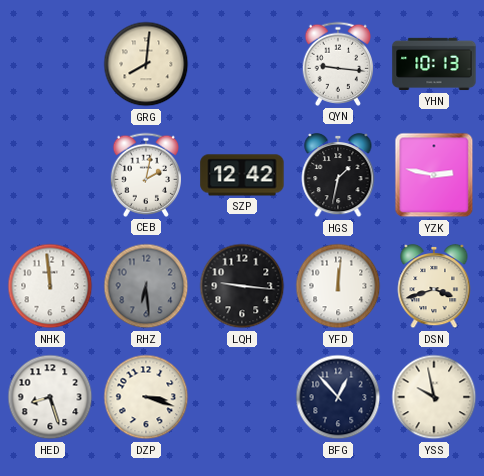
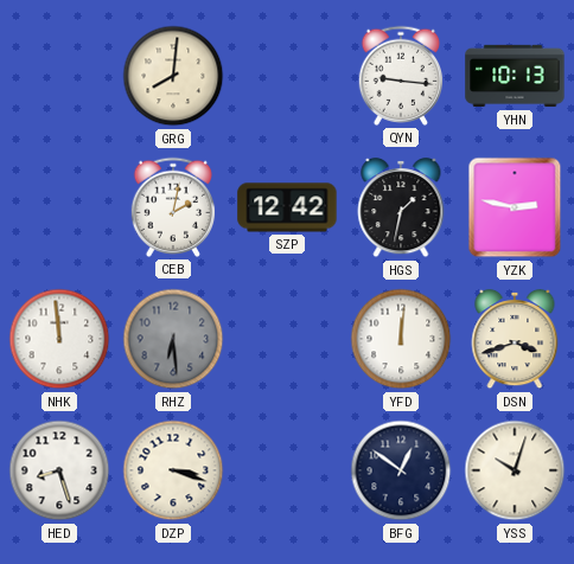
LQH: 9:16 -> none
BFG: 12:53 -> 12:51
YSS: 9:58 -> 10:03
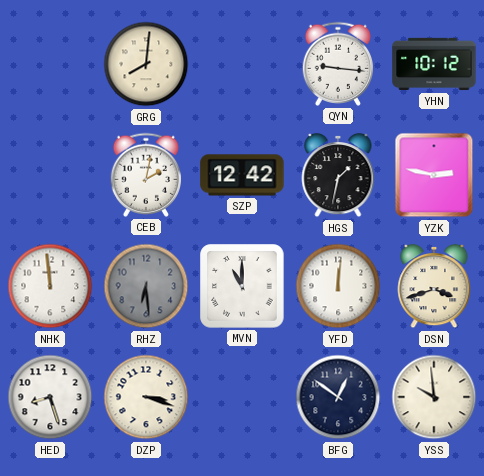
YHN: 10:13 -> 10:12
MVN: none -> 11:00
YSS: 10:03 -> 9:59
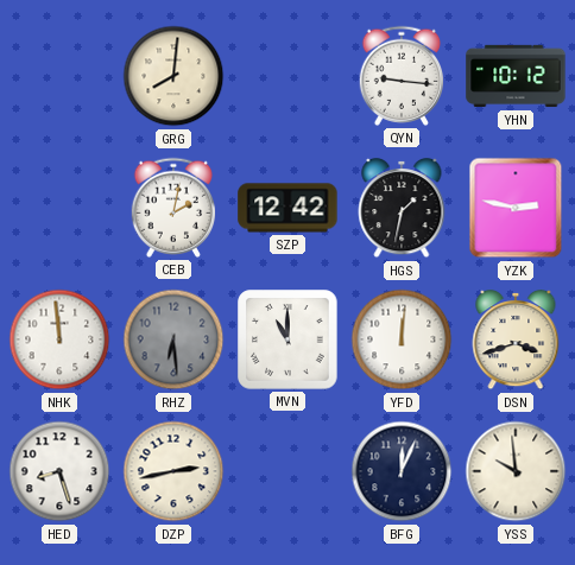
DZP: 3:18 -> 2:43
BFG: 12:51 -> 12:04
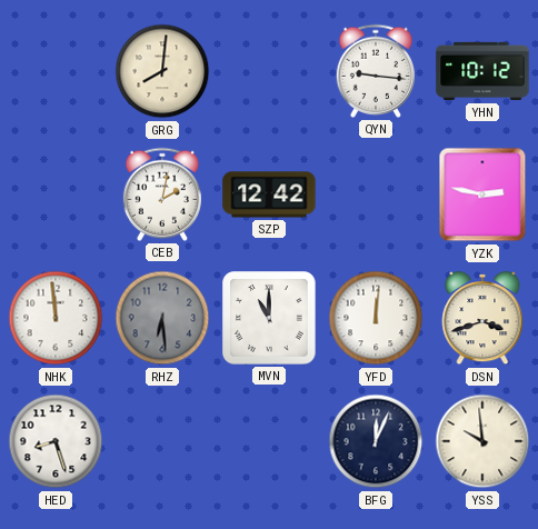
HGS: 1:32 -> none
DZP: 2:43 -> none
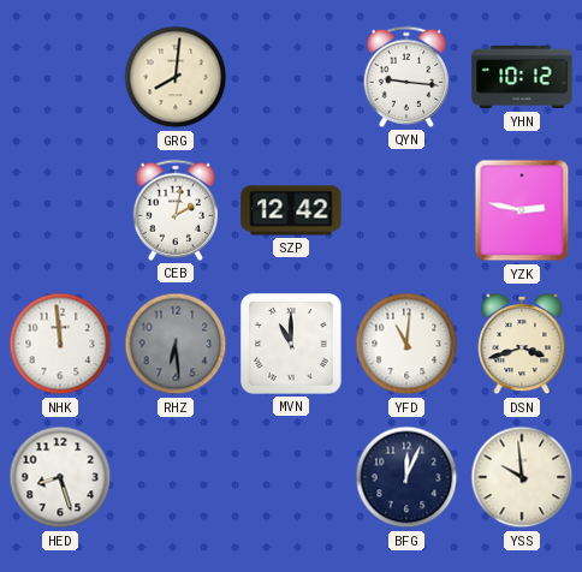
YFD: 12:01 -> 11:01
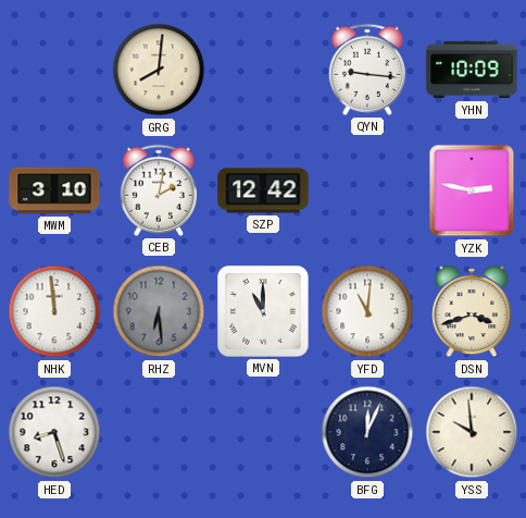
YHN: 10:12 -> 10:09
MWM: none -> 3:10
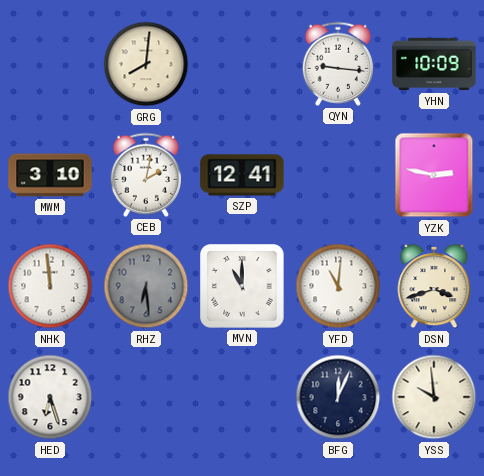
SZP: 12:42 -> 12:41
HED: 8:27 -> 6:27
